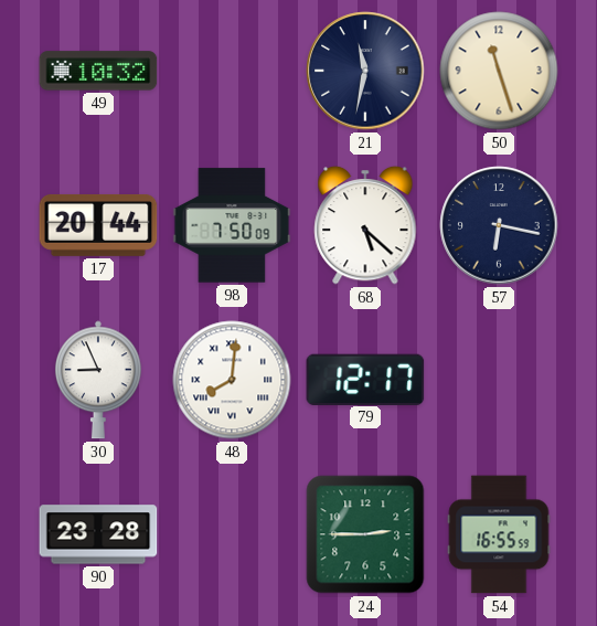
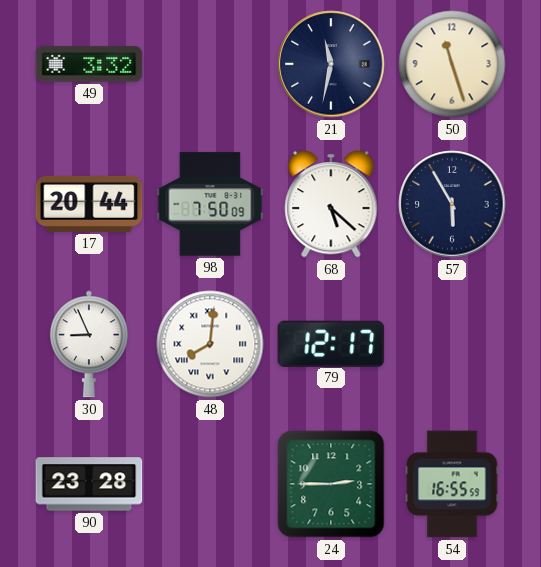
49: 10:32 -> 3:32
57: 6:17 -> 5:55
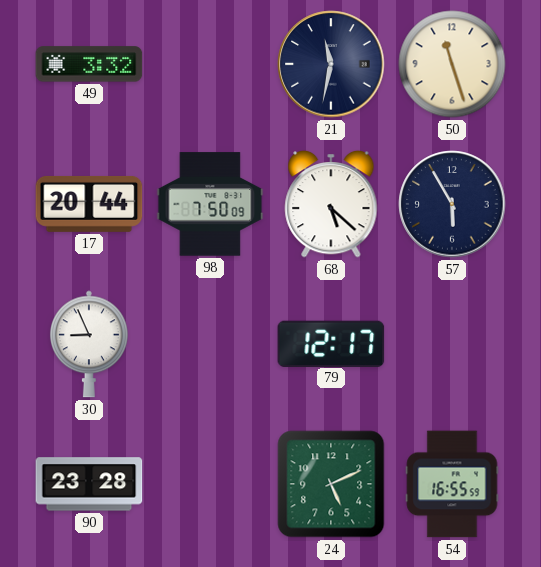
48: 8:01 -> none
24: 2:45 -> 5:11
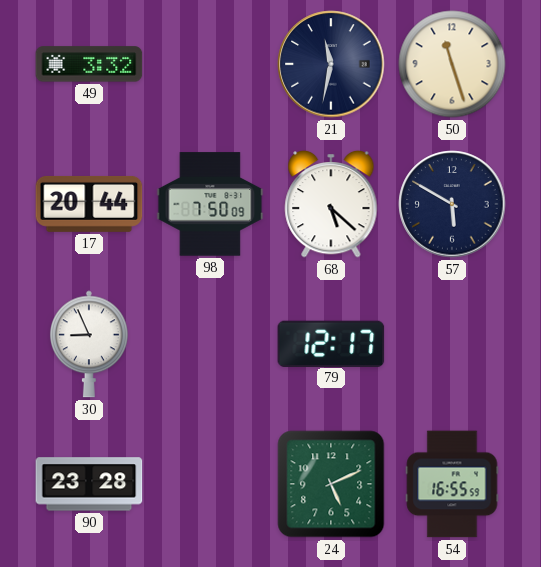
57: 5:55 -> 5:50
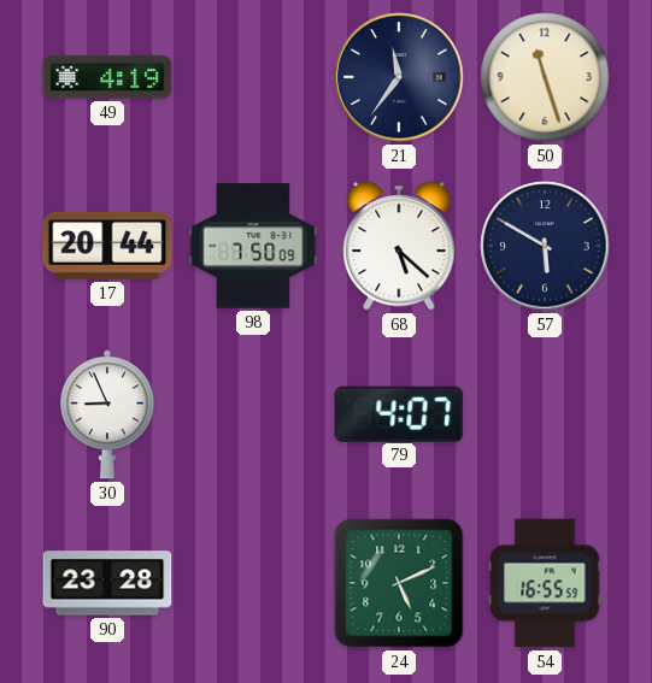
49: 3:32 -> 4:19
21: 11:32 -> 11:36
79: 12:17 -> 4:07
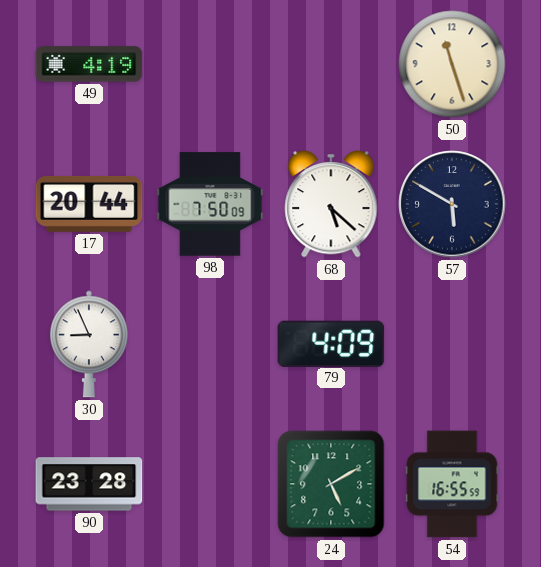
21: 11:36 -> none
79: 4:07 -> 4:09
24: 5:11 -> 5:10
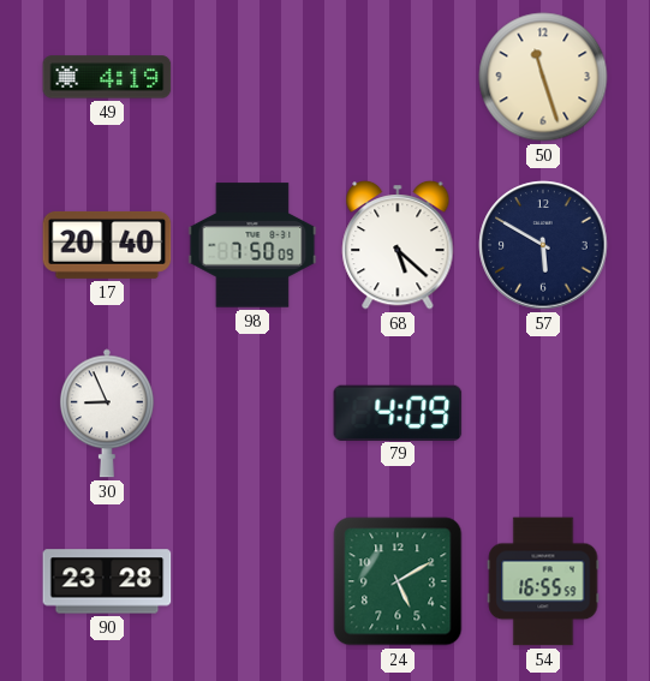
17: 20:44 -> 20:40
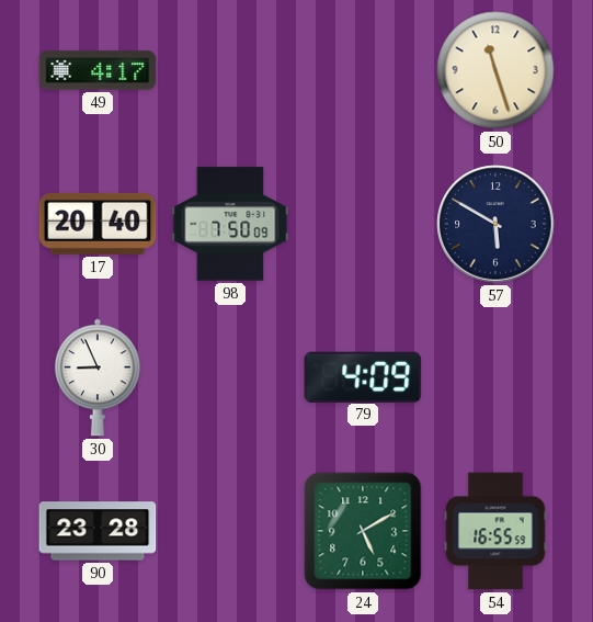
49: 4:19 -> 4:17
68: 5:22 -> none
